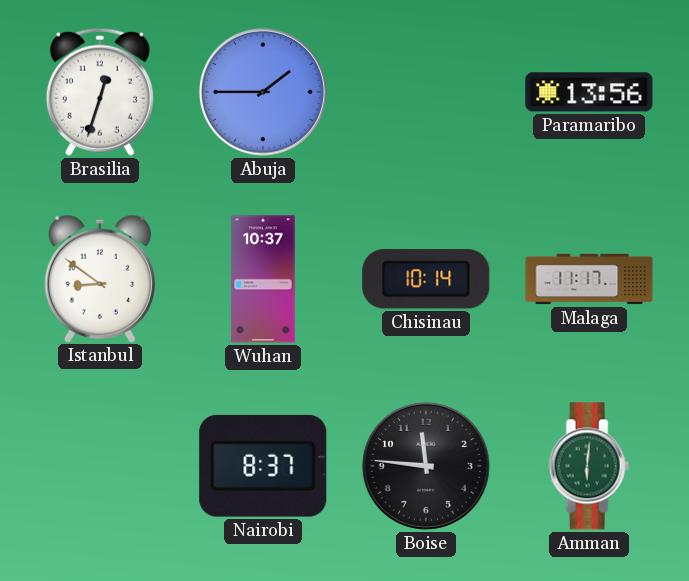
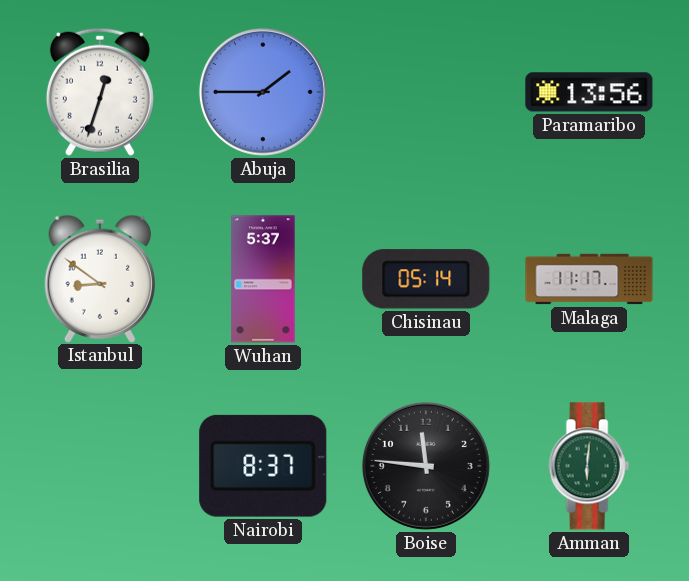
Wuhan: 10:37 -> 5:37
Chisinau: 10:14 -> 05:14
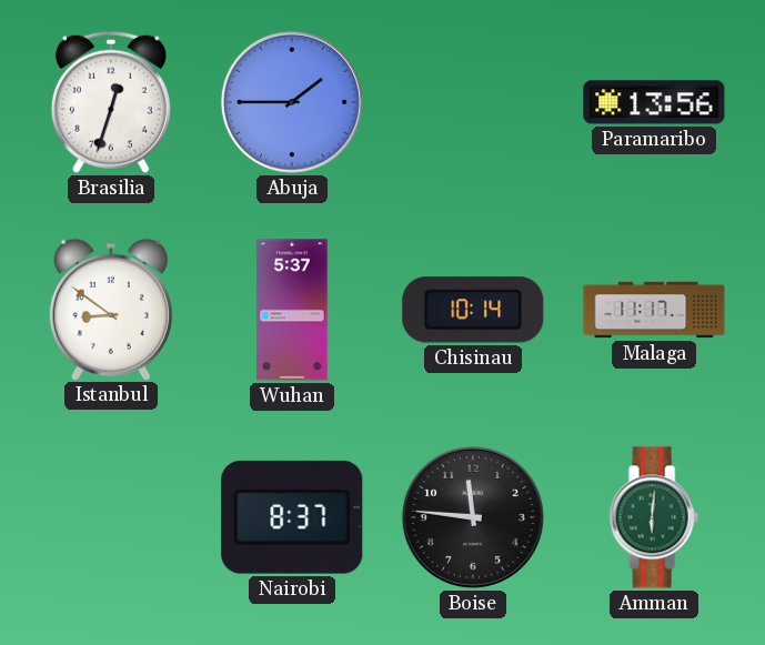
Chisinau: 05:14 -> 10:14
